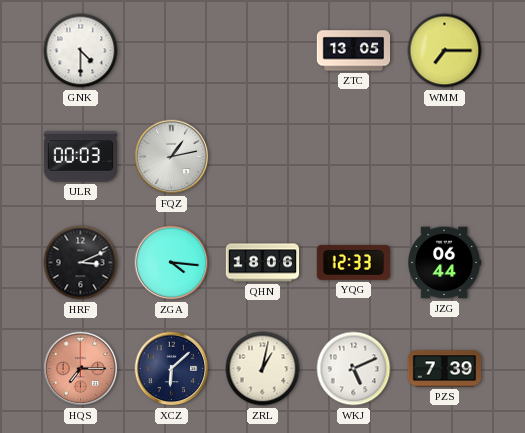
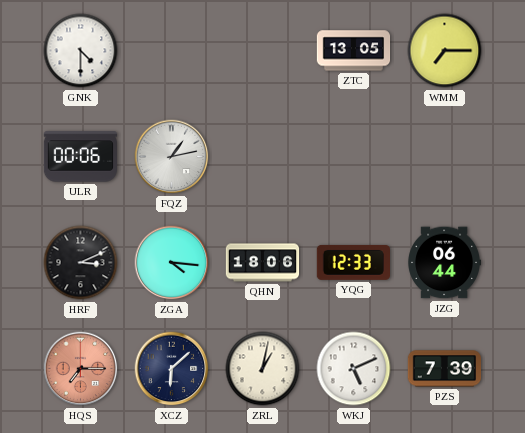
ULR: 00:03 -> 00:06
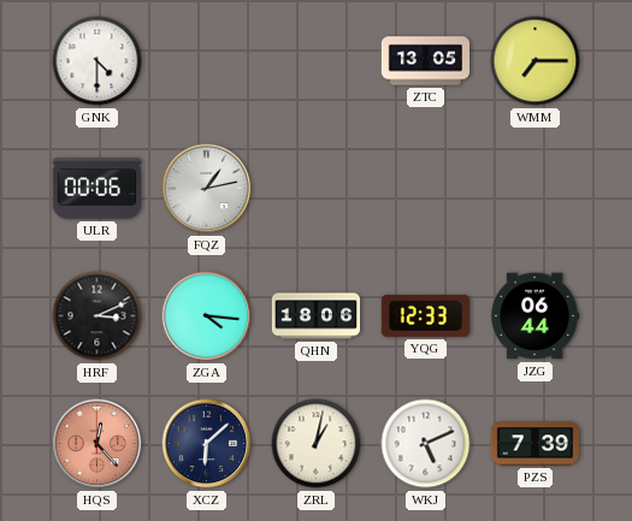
HQS: 7:15 -> 12:23
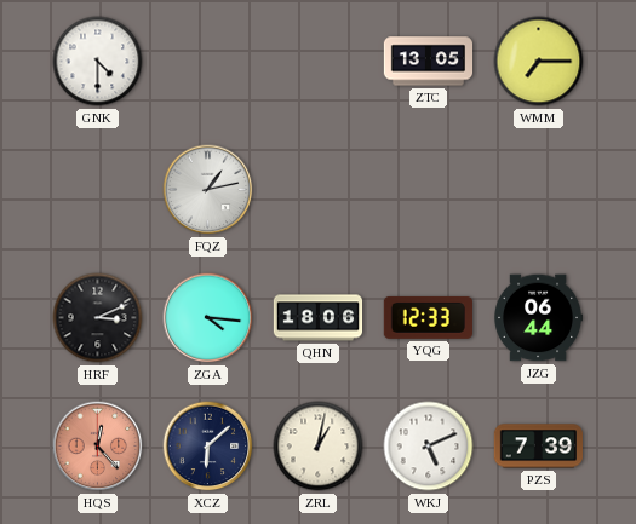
ULR: 00:06 -> none
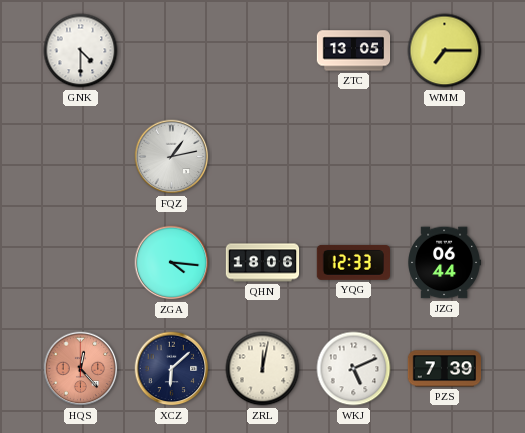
HRF: 3:11 -> none
ZRL: 1:02 -> 12:02
